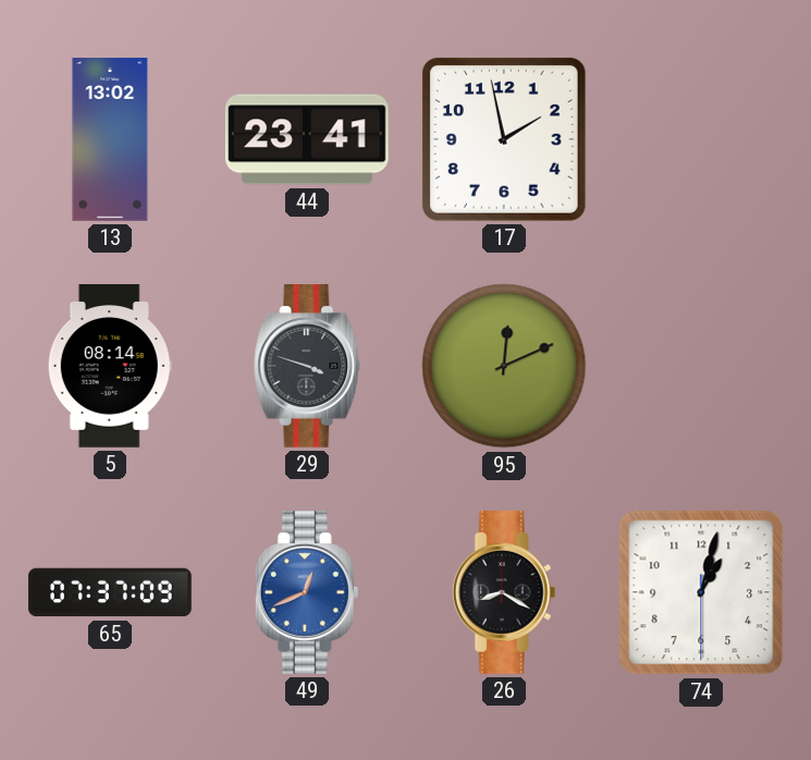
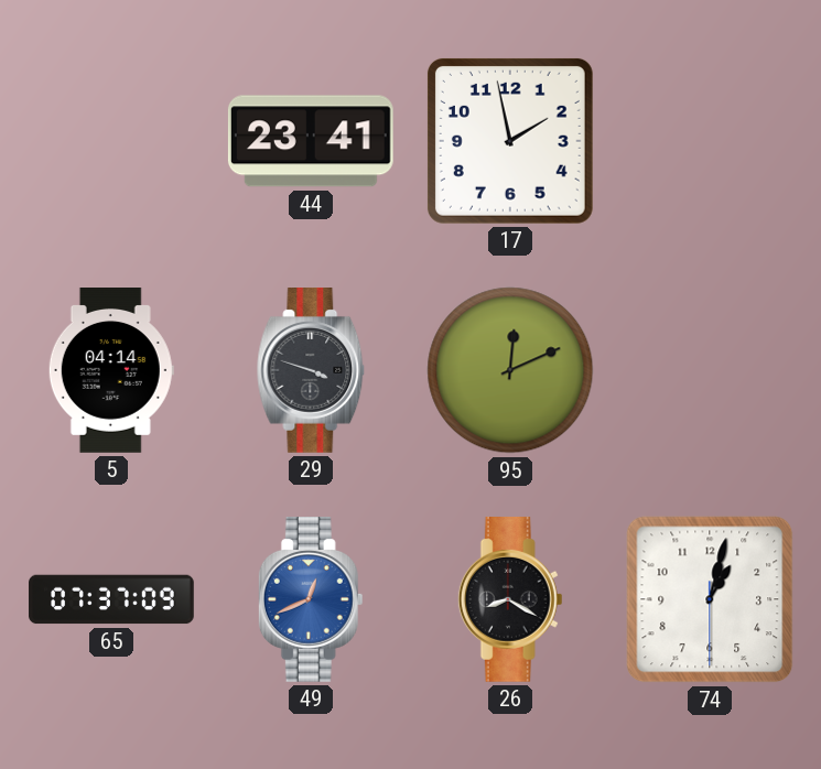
13: 13:02 -> none
5: 08:14 -> 04:14
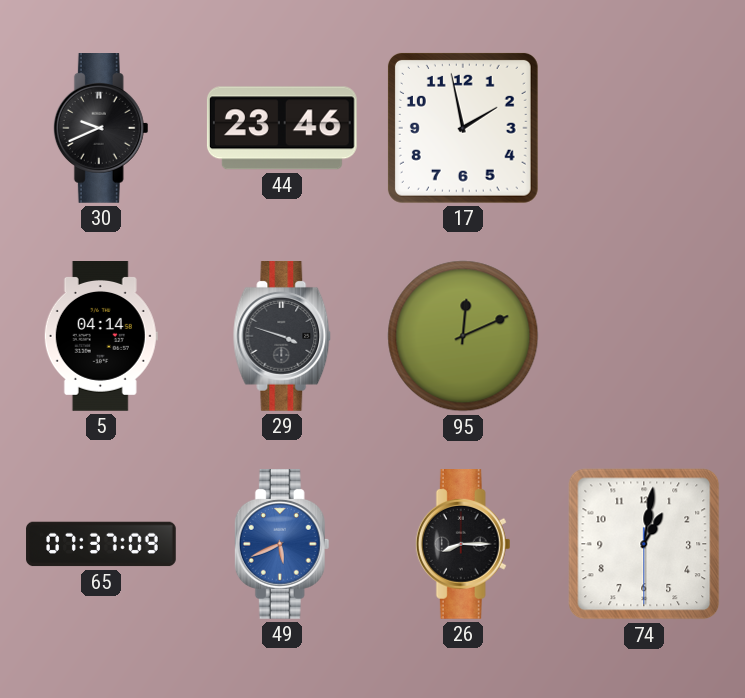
30: none -> 9:41
44: 23:41 -> 23:46
49: 12:41 -> 5:41
26: 8:20 -> 8:15
74: 1:02 -> 1:01
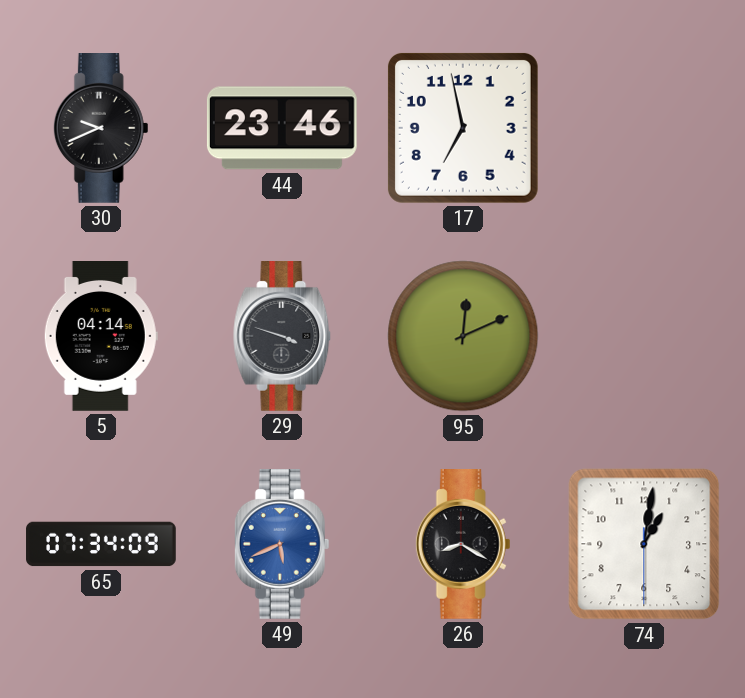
17: 1:58 -> 6:58
65: 07:37 -> 07:34
26: 8:15 -> 8:20
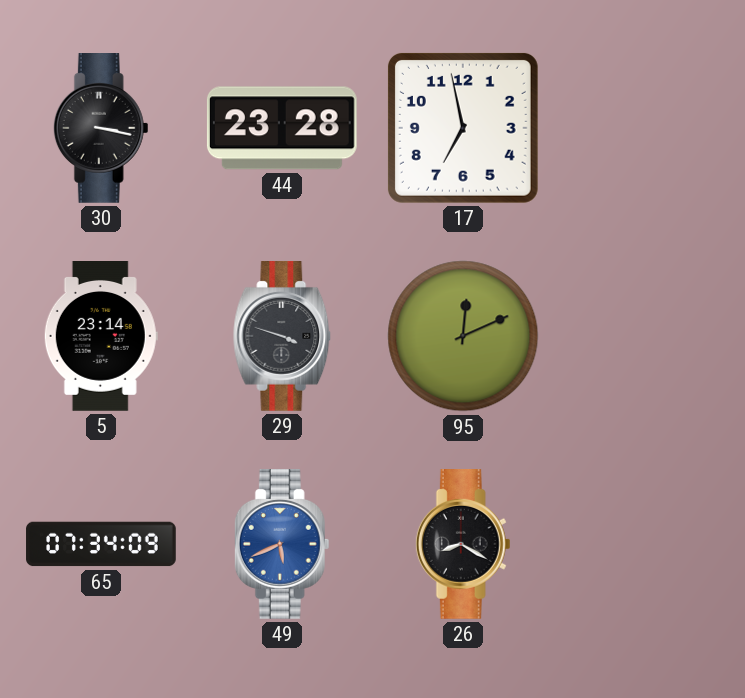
30: 9:41 -> 3:17
44: 23:46 -> 23:28
5: 04:14 -> 23:14
74: 1:01 -> none
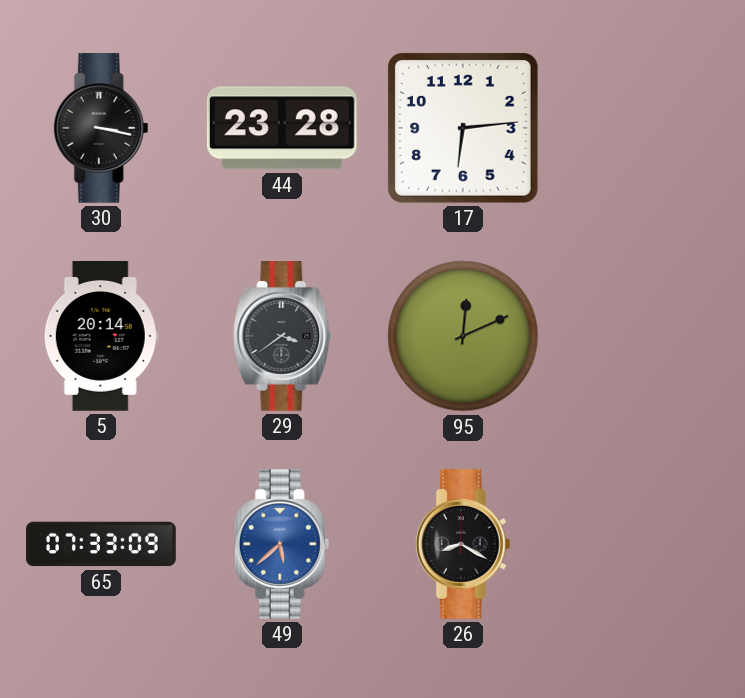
17: 6:58 -> 6:14
5: 23:14 -> 20:14
29: 3:48 -> 3:39
65: 07:34 -> 07:33
49: 5:41 -> 5:38
